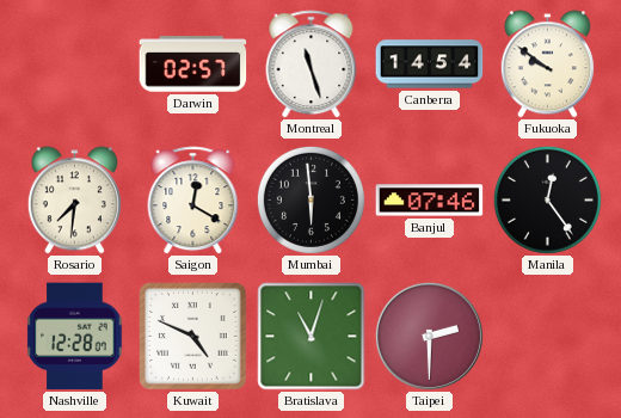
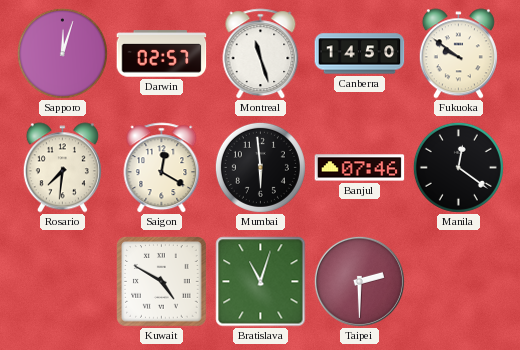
Sapporo: none -> 12:03
Canberra: 14:54 -> 14:50
Manila: 12:24 -> 12:21
Nashville: 12:28 -> none
Kuwait: 4:49 -> 4:50
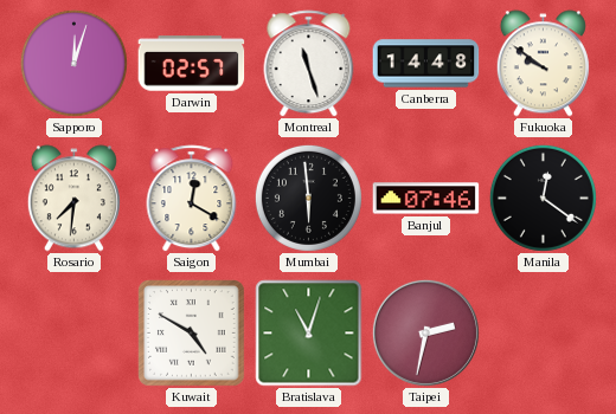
Canberra: 14:50 -> 14:48
Taipei: 2:30 -> 2:32
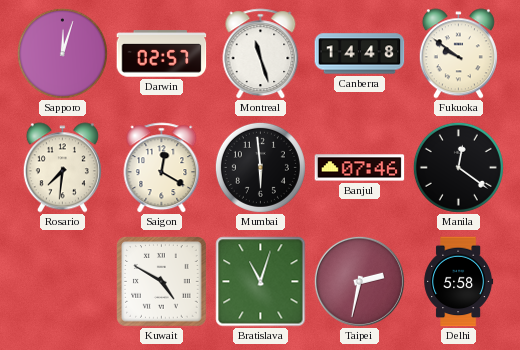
Delhi: none -> 5:58
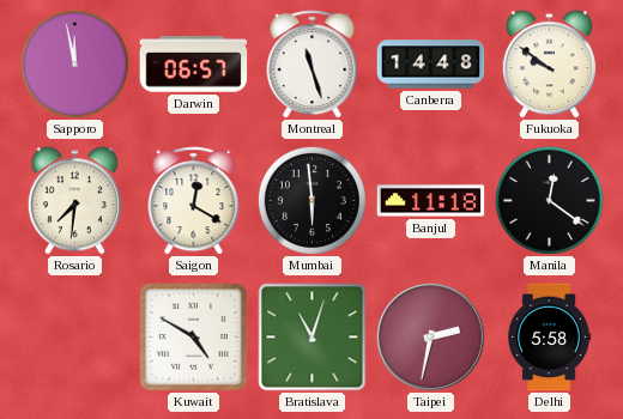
Sapporo: 12:03 -> 11:58
Darwin: 02:57 -> 06:57
Banjul: 07:46 -> 11:18
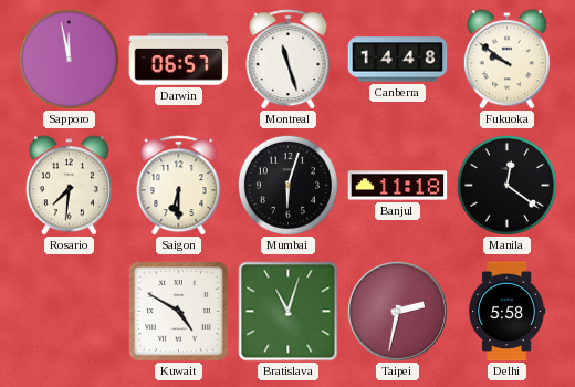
Saigon: 12:20 -> 6:30
Mumbai: 5:59 -> 6:03
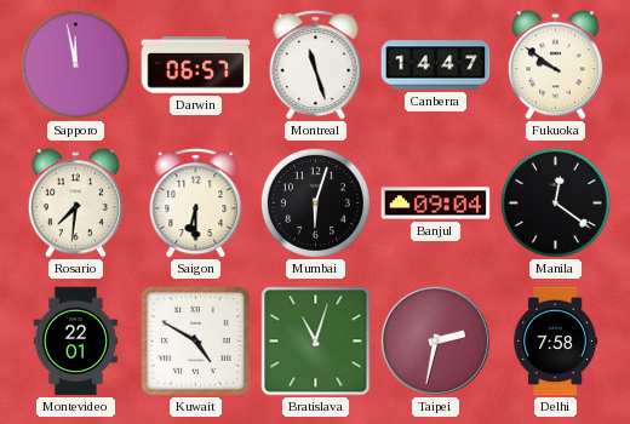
Canberra: 14:48 -> 14:47
Banjul: 11:18 -> 09:04
Montevideo: none -> 22:01
Delhi: 5:58 -> 7:58
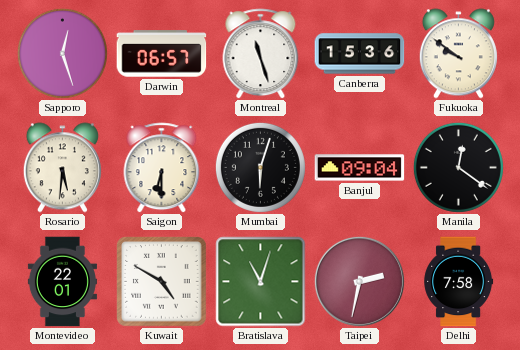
Sapporo: 11:58 -> 12:27
Canberra: 14:47 -> 15:36
Rosario: 7:31 -> 5:31
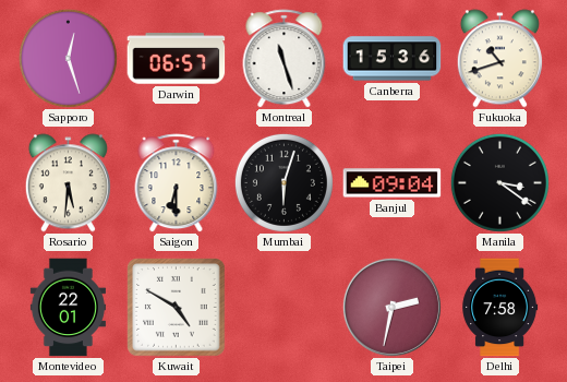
Fukuoka: 9:51 -> 10:42
Manila: 12:21 -> 3:21
Bratislava: 11:03 -> none
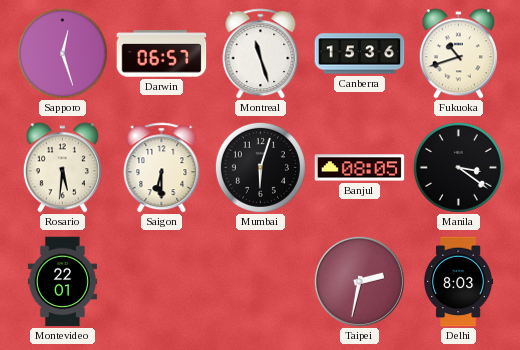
Banjul: 09:04 -> 08:05
Kuwait: 4:50 -> none
Delhi: 7:58 -> 8:03
